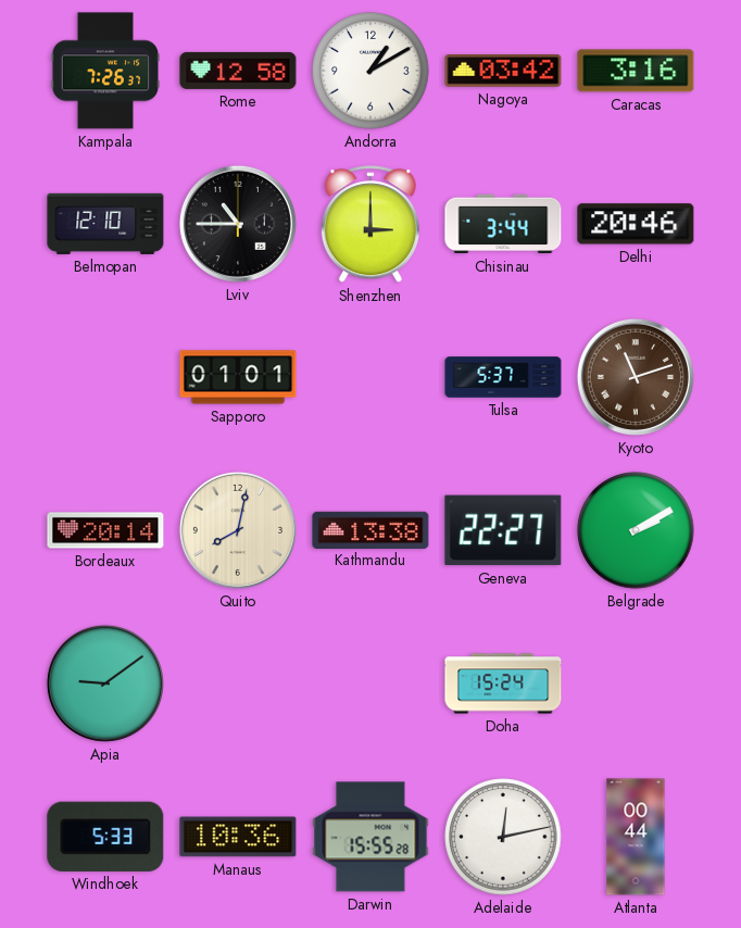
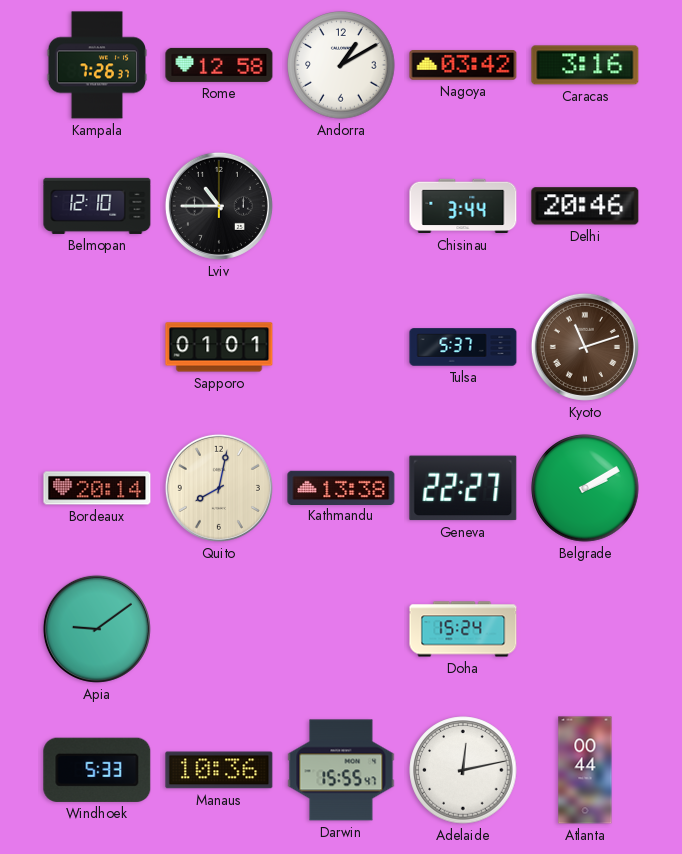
Shenzhen: 3:00 -> none
Darwin: 15:55:28 -> 15:55:47
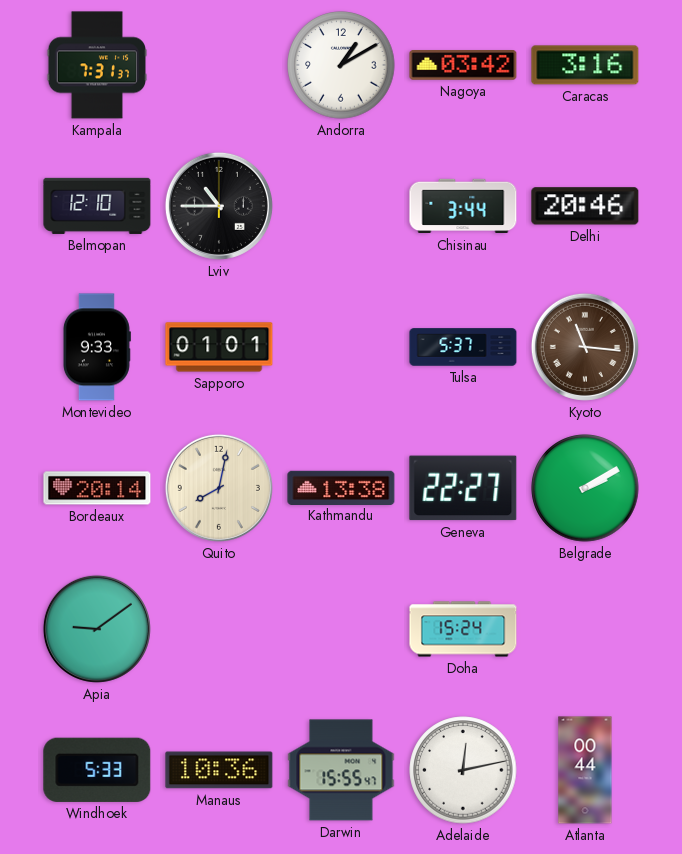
Kampala: 7:26 -> 7:31
Rome: 12:58 -> none
Montevideo: none -> 9:33
Kyoto: 11:12 -> 11:16
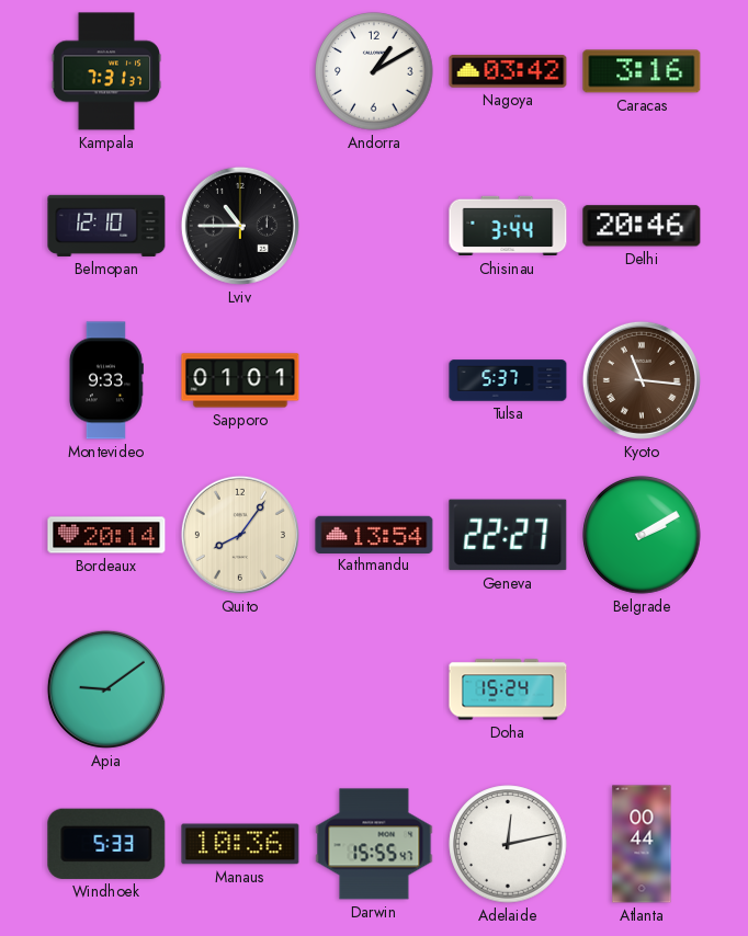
Quito: 8:02 -> 8:06
Kathmandu: 13:38 -> 13:54
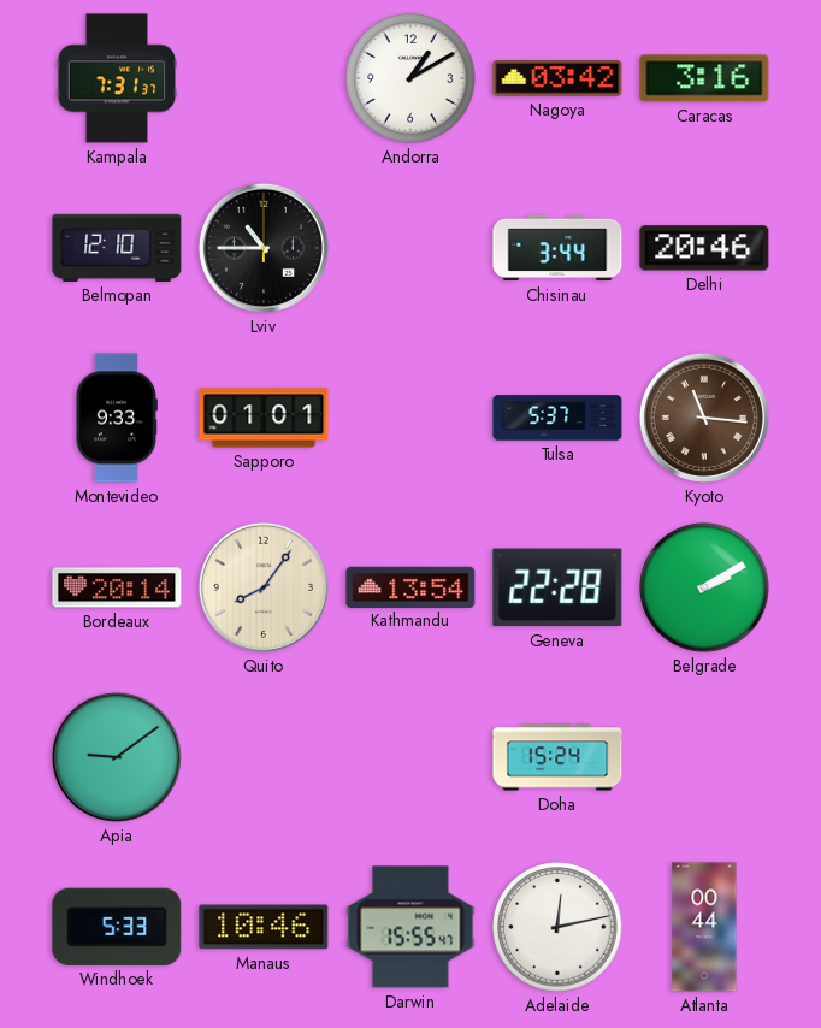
Geneva: 22:27 -> 22:28
Manaus: 10:36 -> 10:46
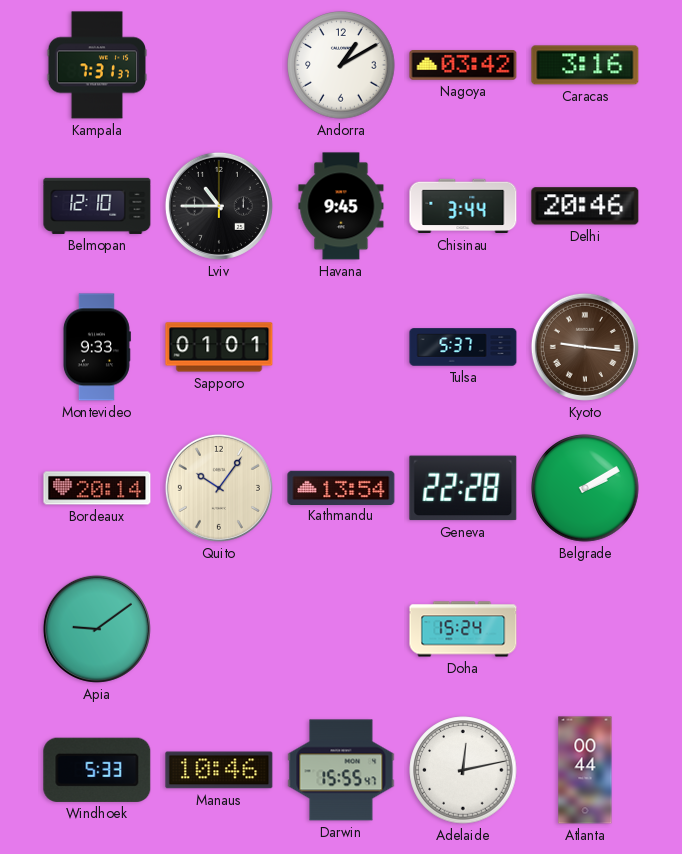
Havana: none -> 9:45
Kyoto: 11:16 -> 9:16
Quito: 8:06 -> 10:06
